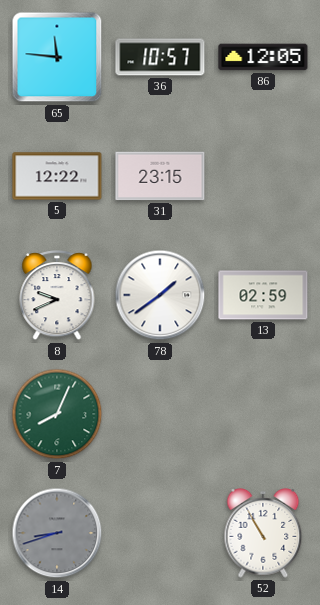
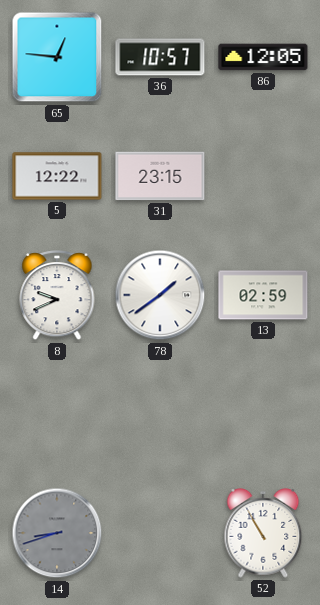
65: 11:46 -> 12:46
7: 8:04 -> none
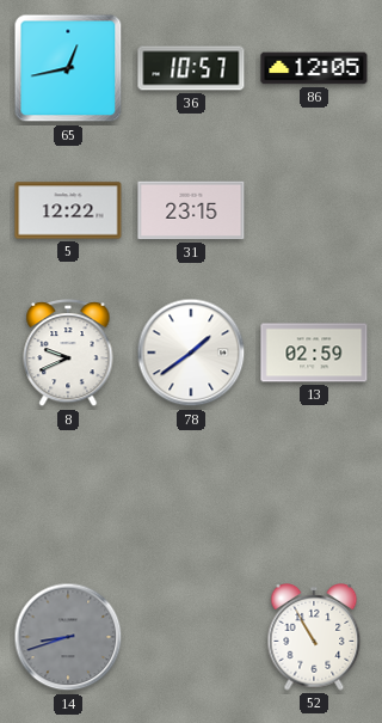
65: 12:46 -> 12:43
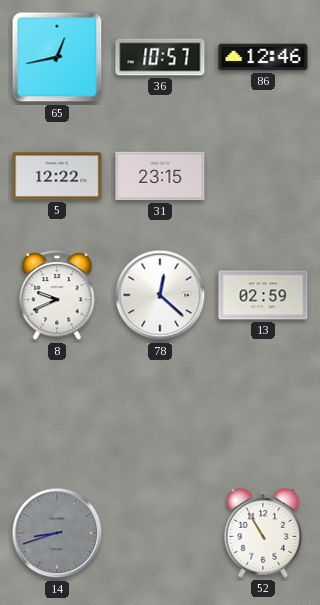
86: 12:05 -> 12:46
78: 1:39 -> 12:22
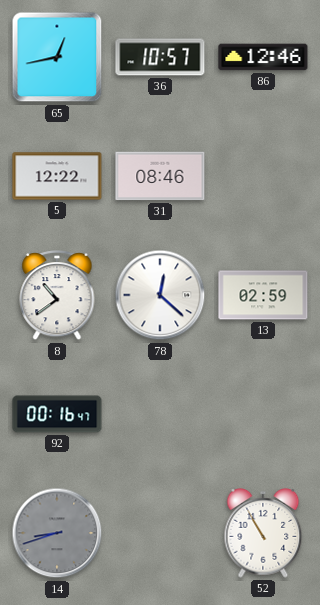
31: 23:15 -> 08:46
8: 9:41 -> 10:39
92: none -> 00:16
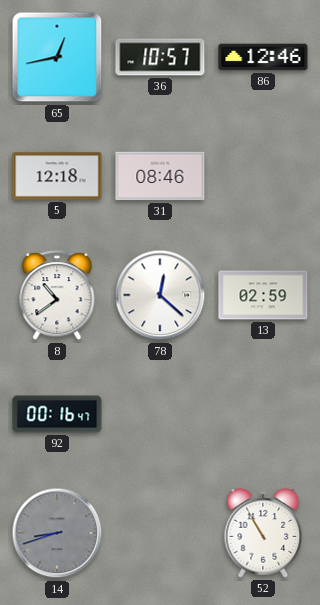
5: 12:22 -> 12:18
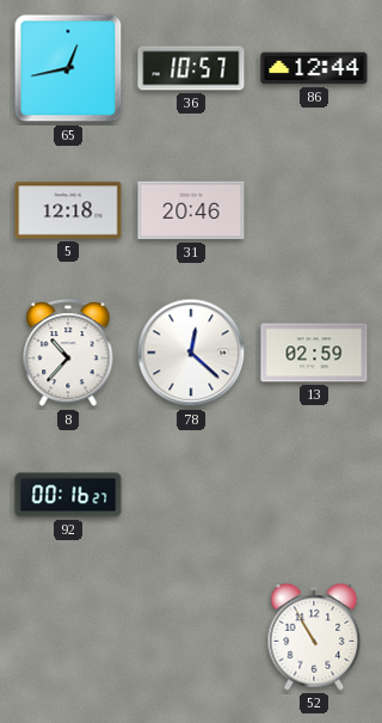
86: 12:46 -> 12:44
31: 08:46 -> 20:46
8: 10:39 -> 10:37
92: 00:16:47 -> 00:16:27
14: 8:42 -> none
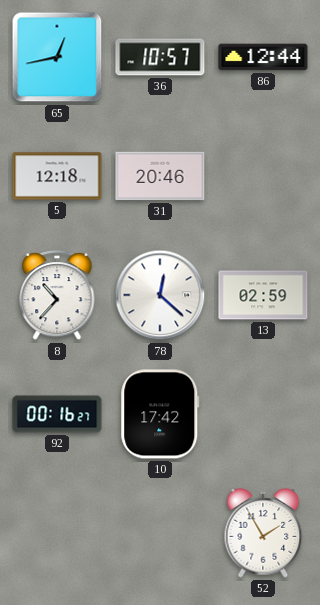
10: none -> 17:42
52: 10:55 -> 1:55
